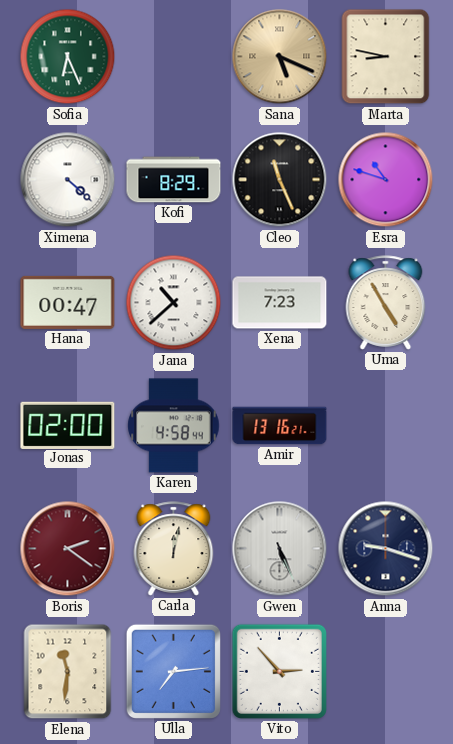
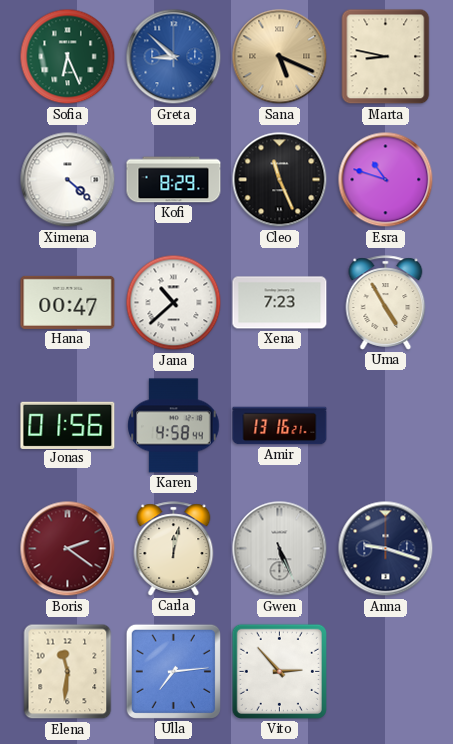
Greta: none -> 8:52
Jonas: 02:00 -> 01:56
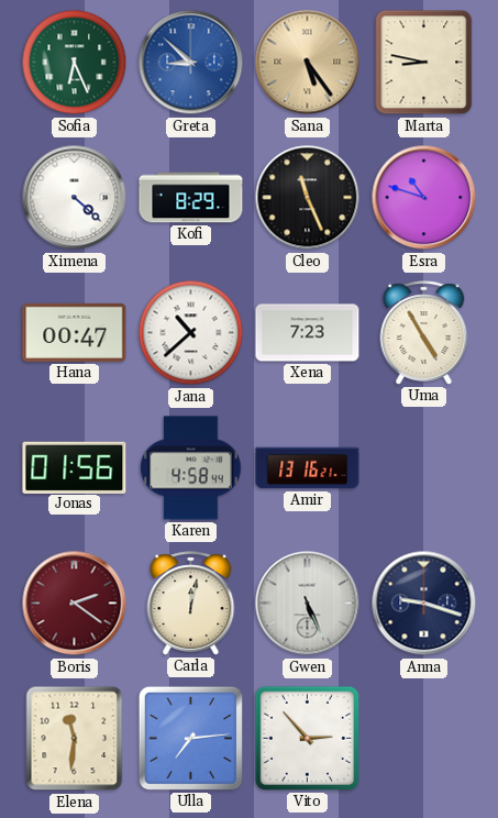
Sana: 5:19 -> 5:24
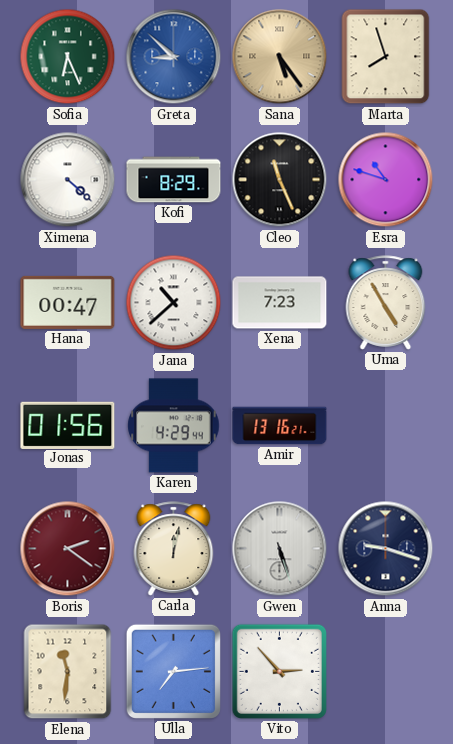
Marta: 8:47 -> 7:57
Karen: 4:58 -> 4:29
Gwen: 5:26 -> 5:27
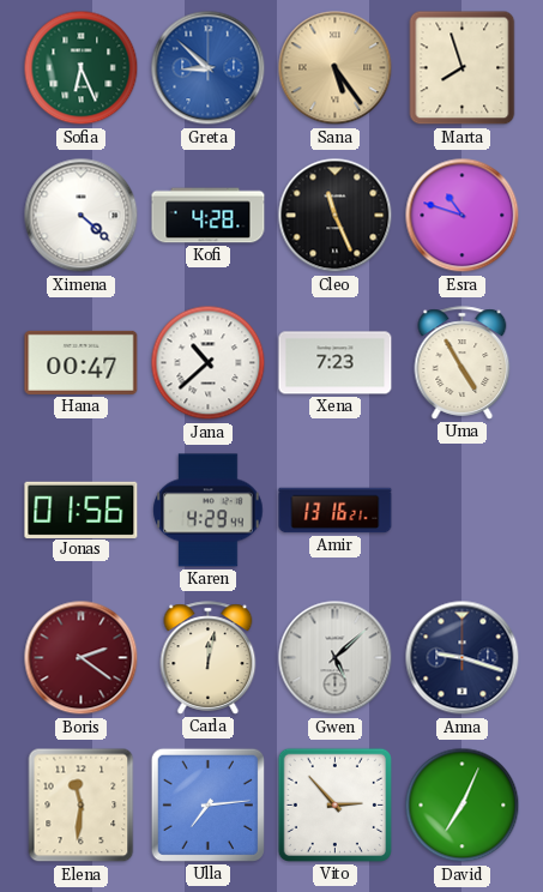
Kofi: 8:29 -> 4:28
Gwen: 5:27 -> 5:08
David: none -> 7:04
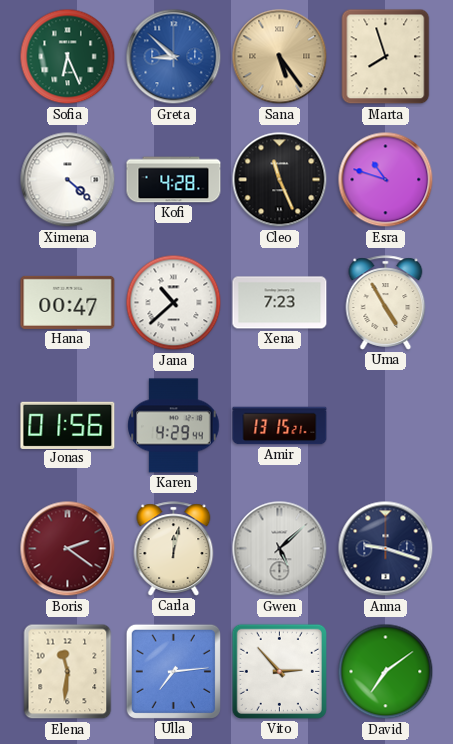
Amir: 13:16 -> 13:15
David: 7:04 -> 7:09
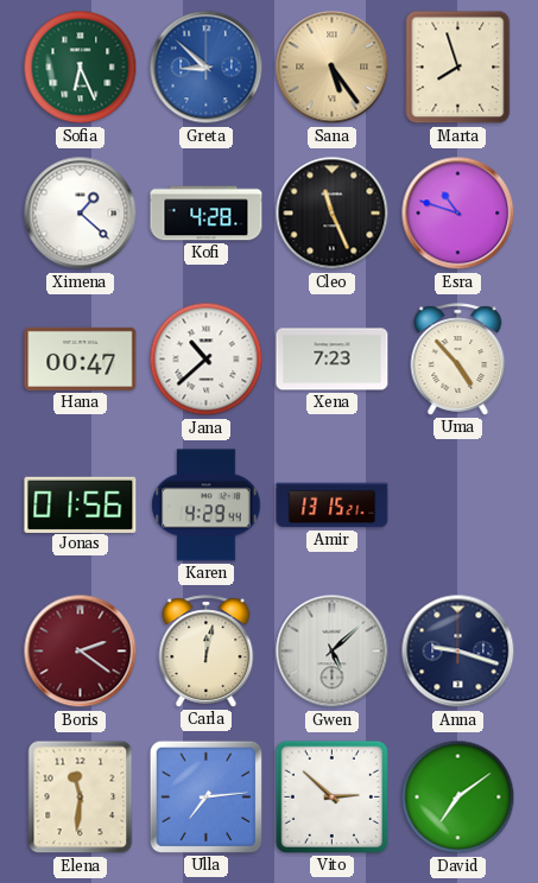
Ximena: 4:22 -> 1:22
Uma: 4:55 -> 4:53
Vito: 2:53 -> 2:52
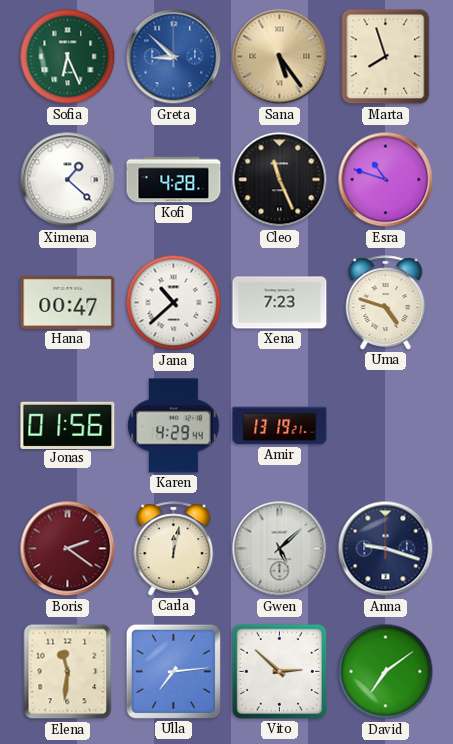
Uma: 4:53 -> 4:48
Amir: 13:15 -> 13:19
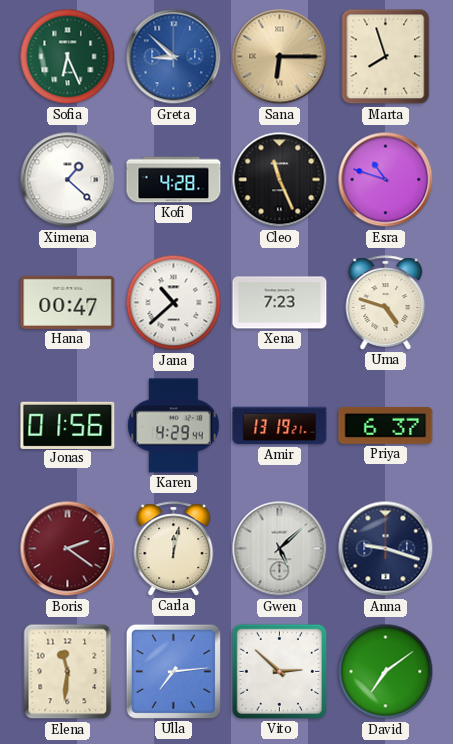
Sana: 5:24 -> 6:15
Priya: none -> 6:37
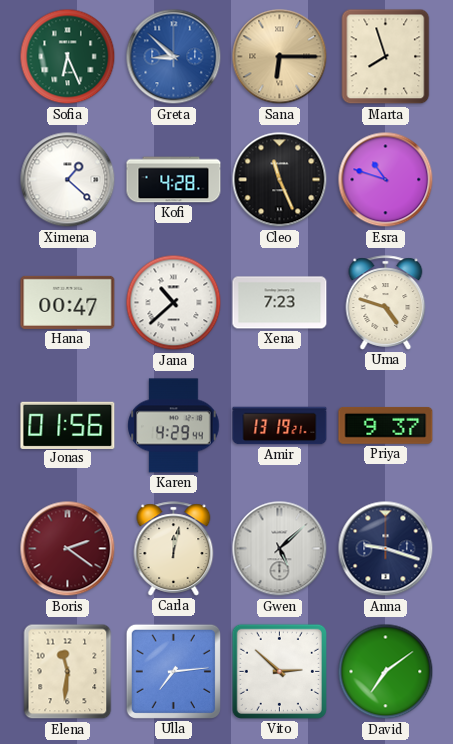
Priya: 6:37 -> 9:37
